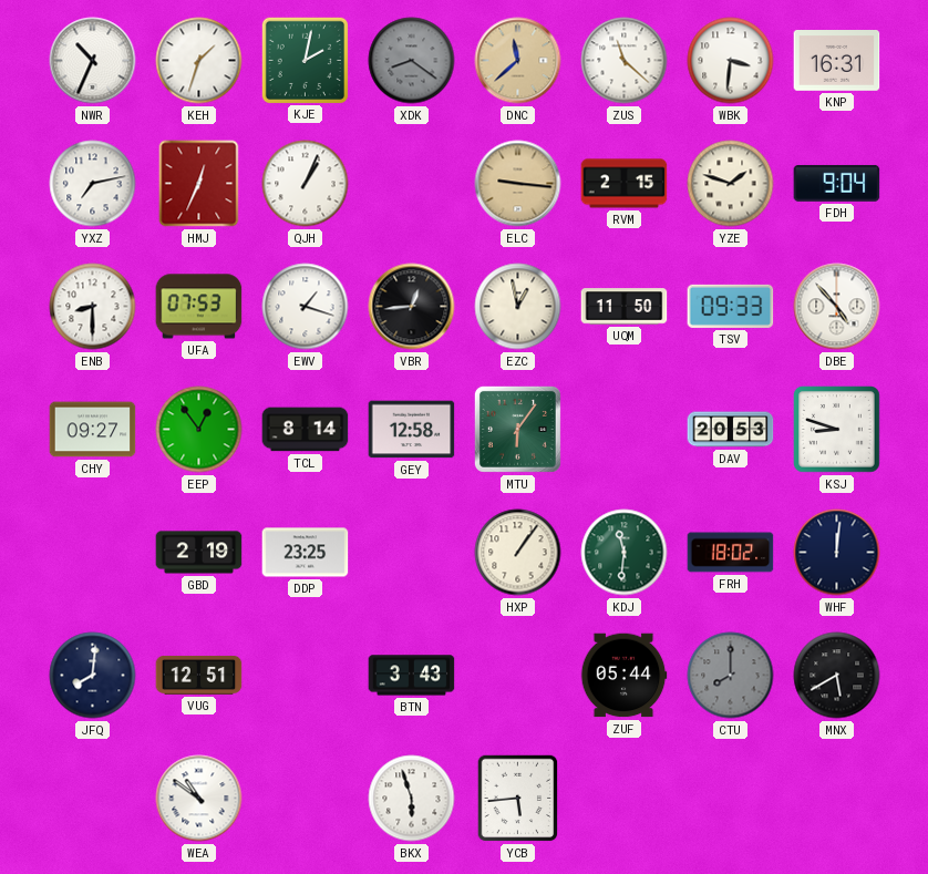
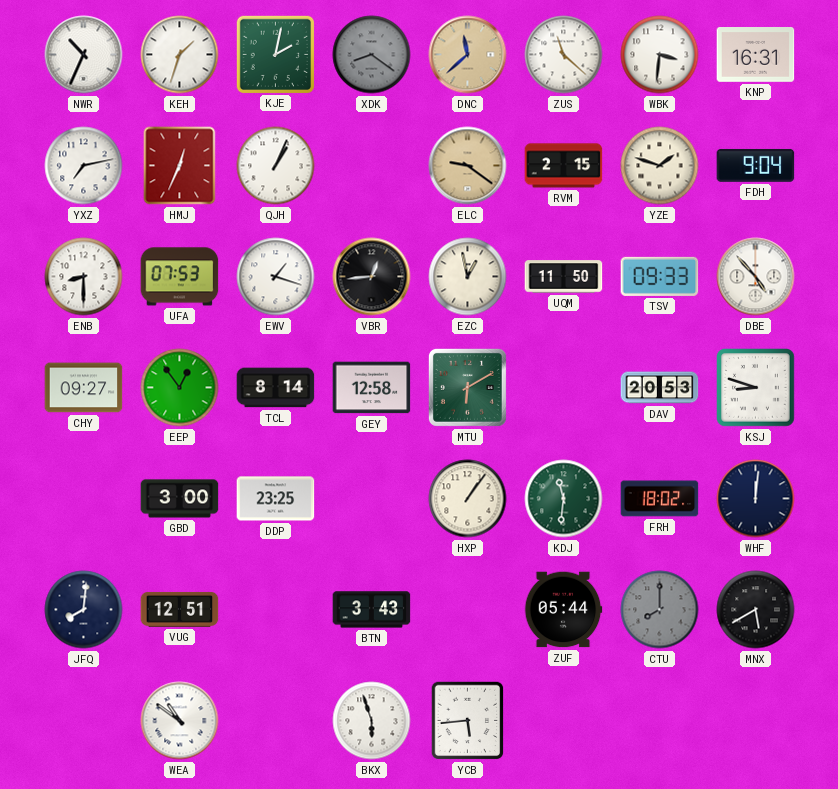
ELC: 9:16 -> 9:21
MTU: 6:06 -> 6:10
GBD: 2:19 -> 3:00
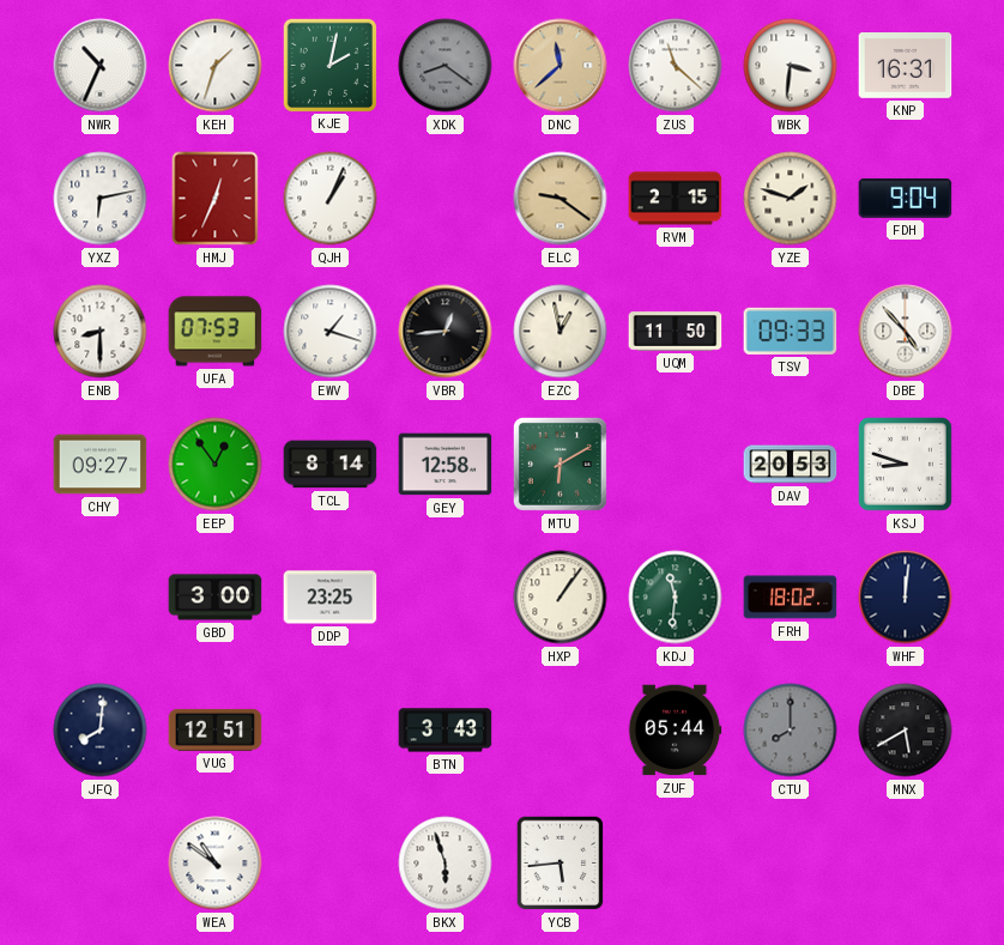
YXZ: 7:13 -> 6:13
